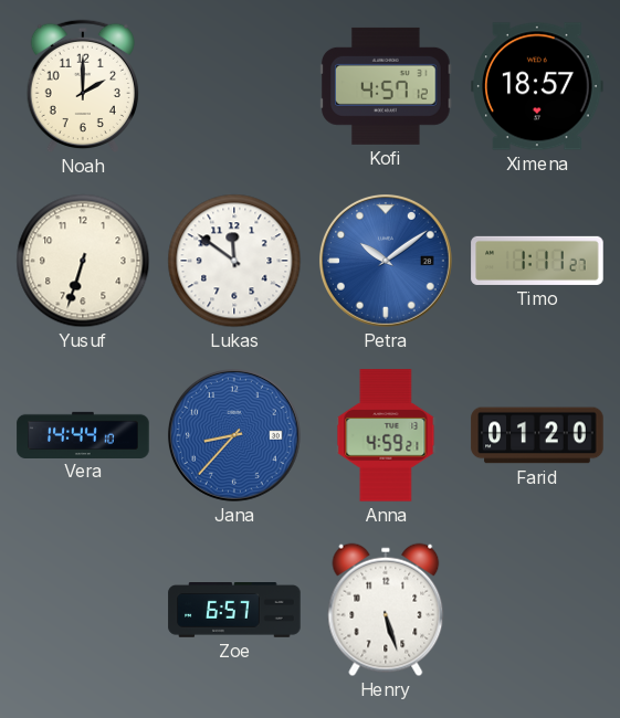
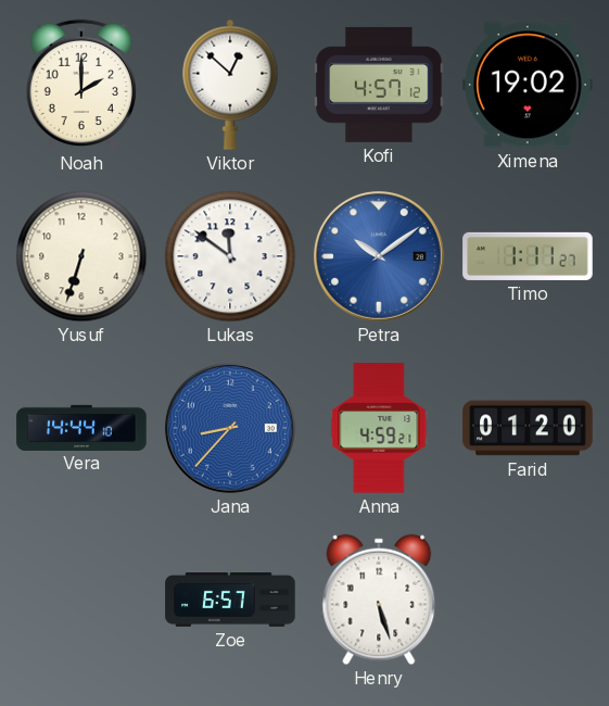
Viktor: none -> 12:52
Ximena: 18:57 -> 19:02
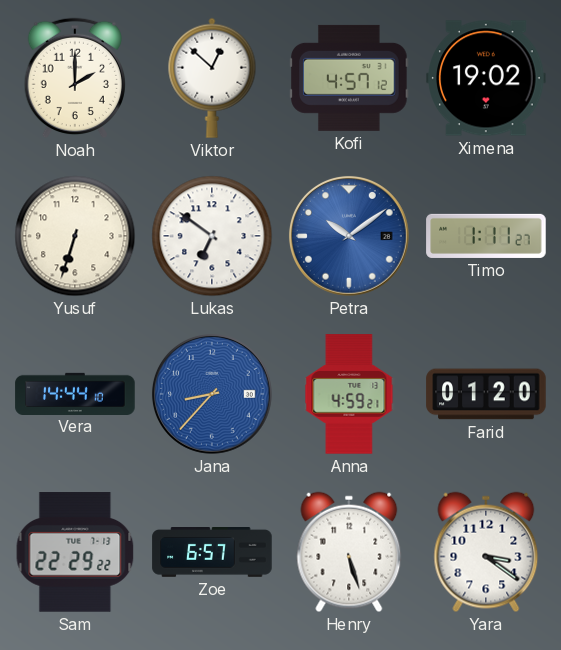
Lukas: 11:51 -> 6:51
Sam: none -> 22:29
Yara: none -> 3:21
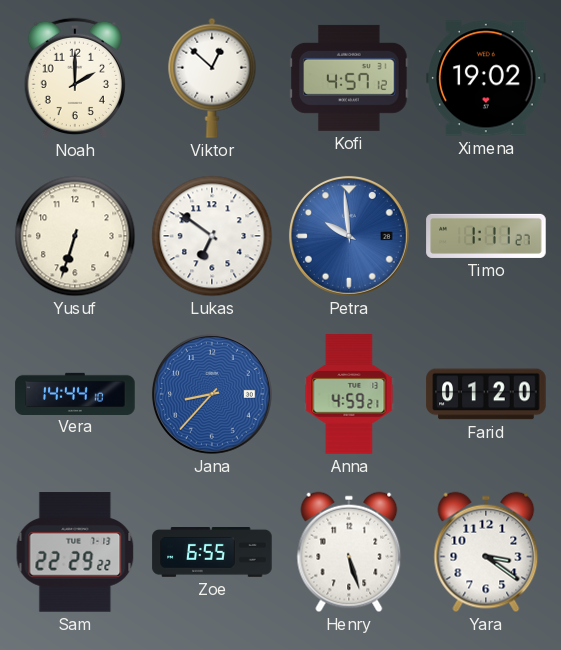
Petra: 10:09 -> 9:59
Zoe: 6:57 -> 6:55
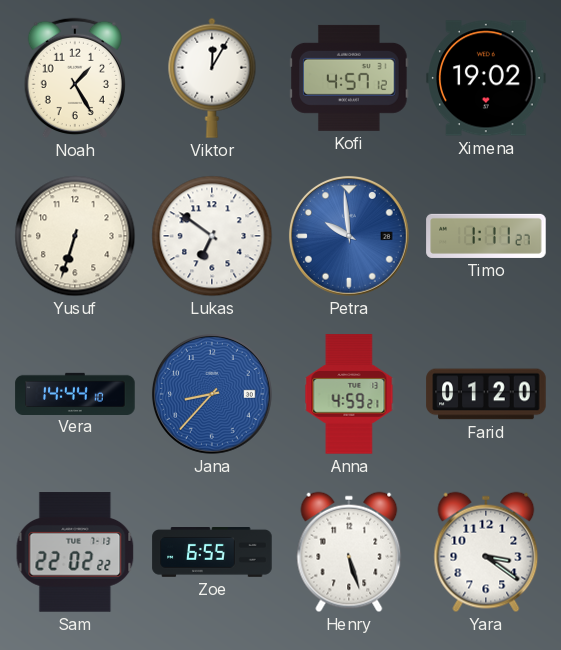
Noah: 2:00 -> 1:25
Viktor: 12:52 -> 12:05
Sam: 22:29 -> 22:02
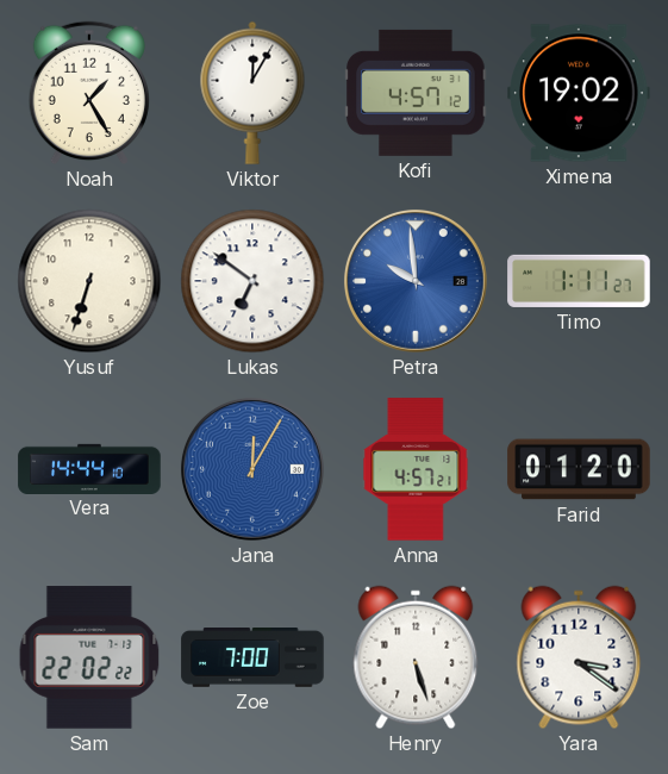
Jana: 8:37 -> 12:05
Anna: 4:59 -> 4:57
Zoe: 6:55 -> 7:00
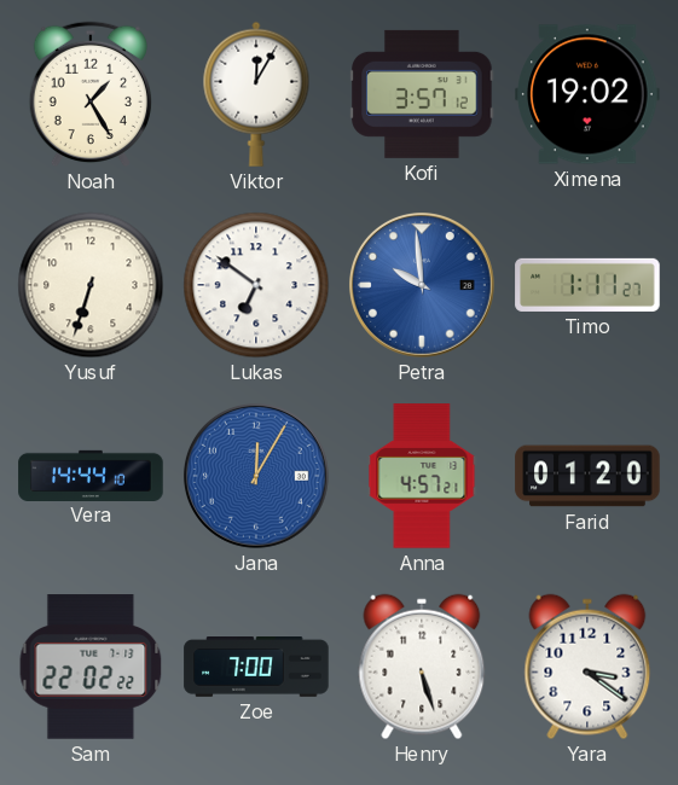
Kofi: 4:57 -> 3:57
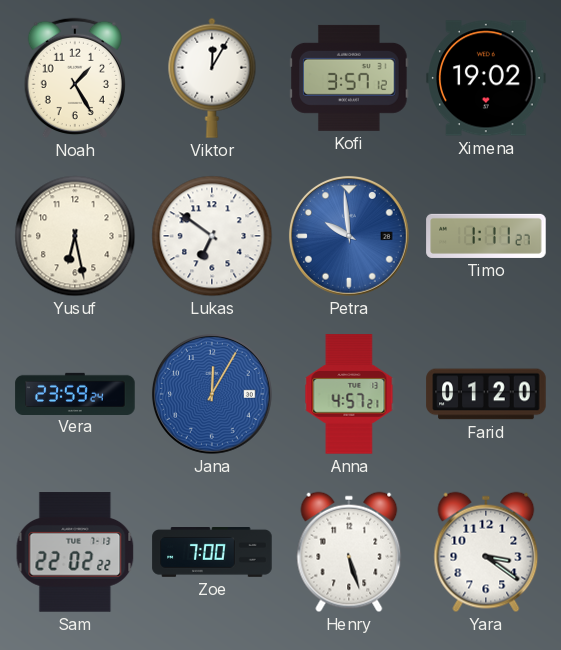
Yusuf: 6:33 -> 6:28
Vera: 14:44 -> 23:59
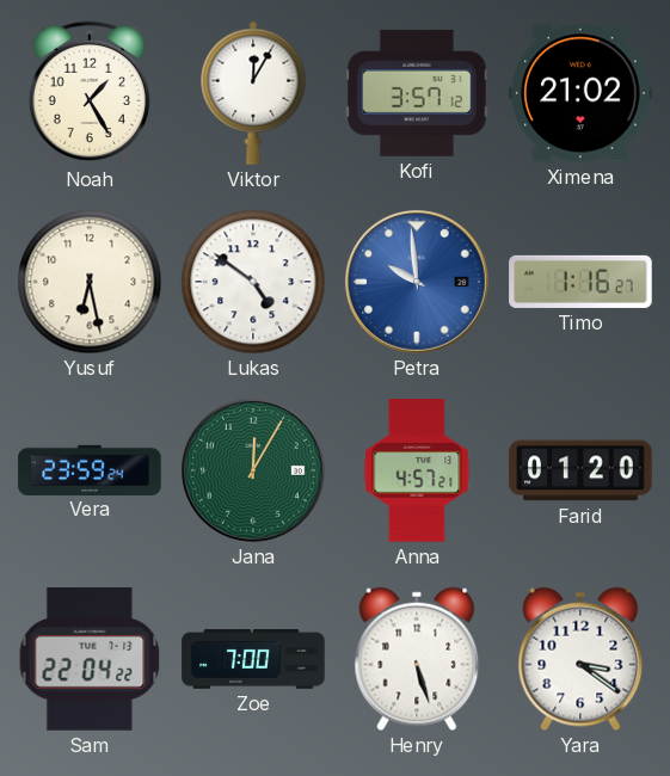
Ximena: 19:02 -> 21:02
Lukas: 6:51 -> 4:51
Timo: 1:11 -> 1:16
Jana dial: blue -> green
Sam: 22:02 -> 22:04
